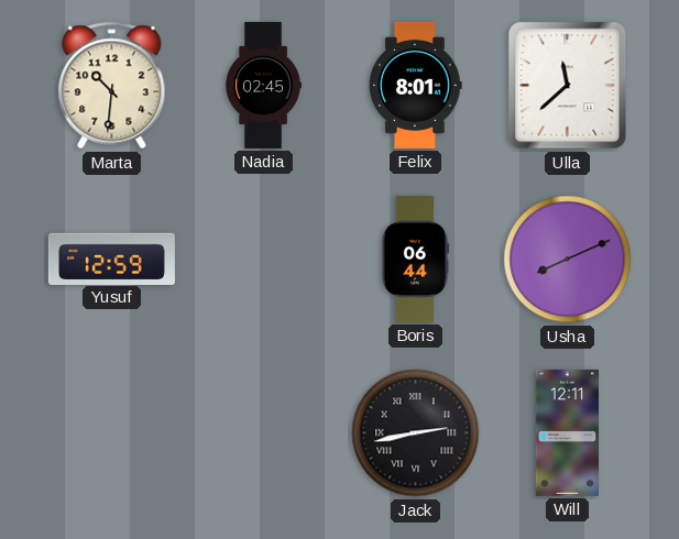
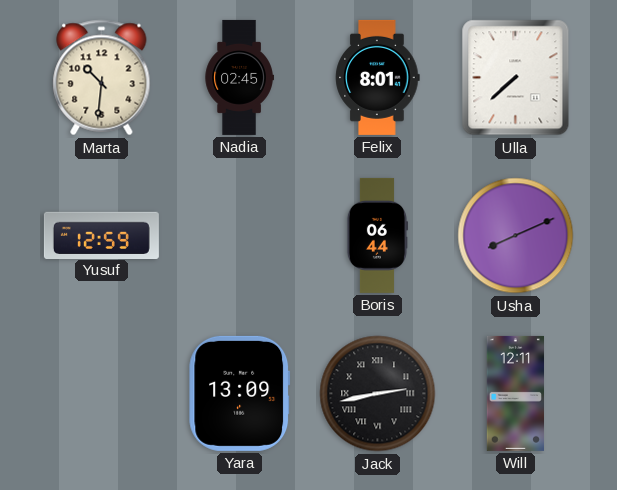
Ulla: 11:38 -> 7:38
Yara: none -> 13:09
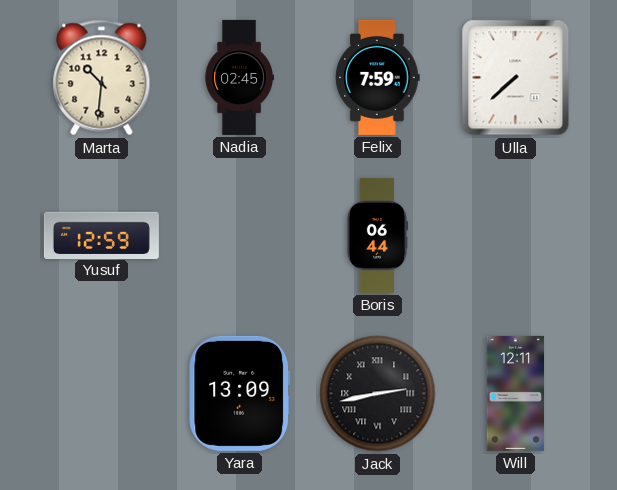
Felix: 8:01 -> 7:59
Usha: 8:11 -> none
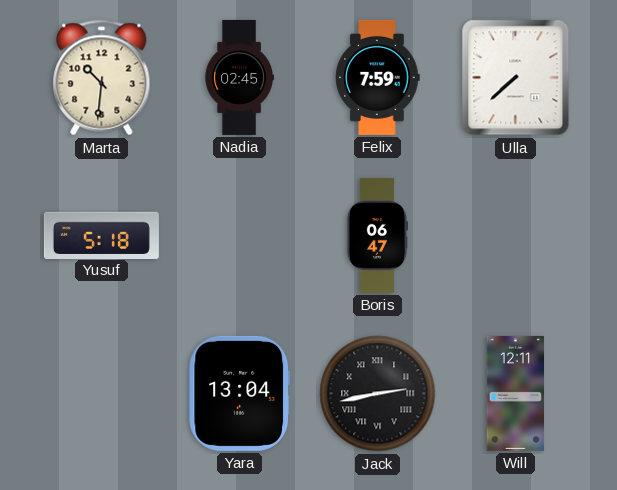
Yusuf: 12:59 -> 5:18
Boris: 06:44 -> 06:47
Yara: 13:09 -> 13:04
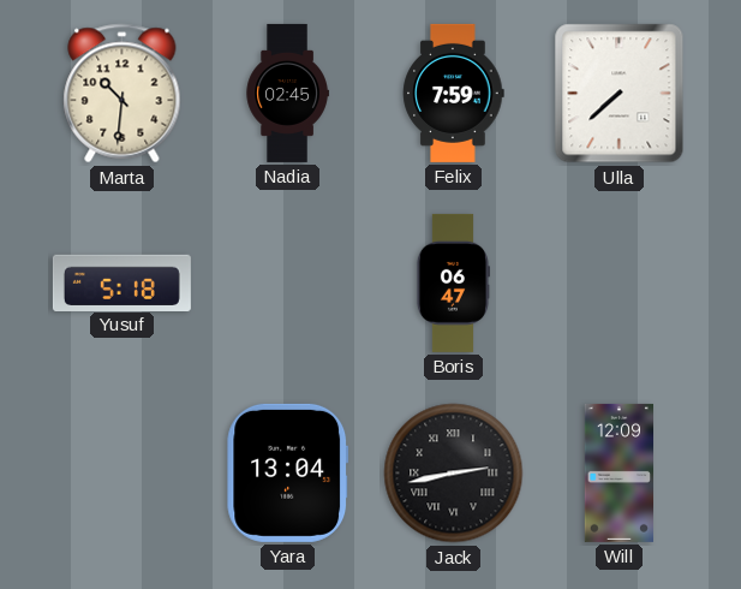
Will: 12:11 -> 12:09
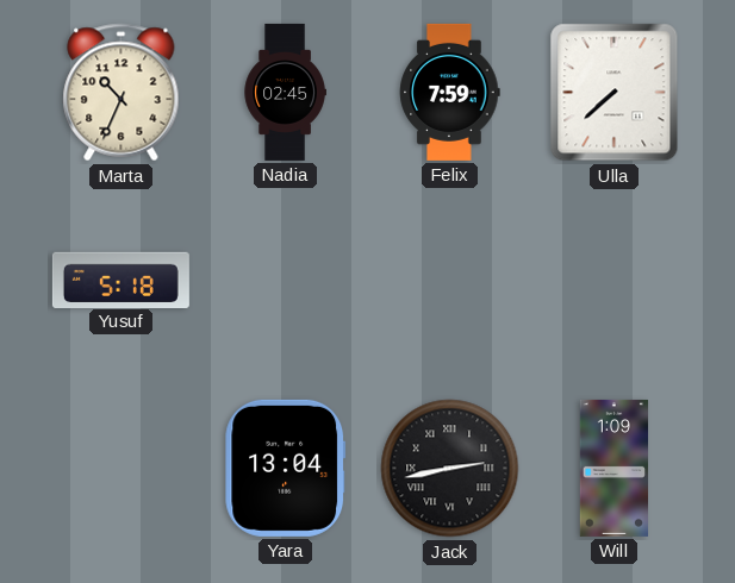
Marta: 10:31 -> 10:34
Boris: 06:47 -> none
Will: 12:09 -> 1:09
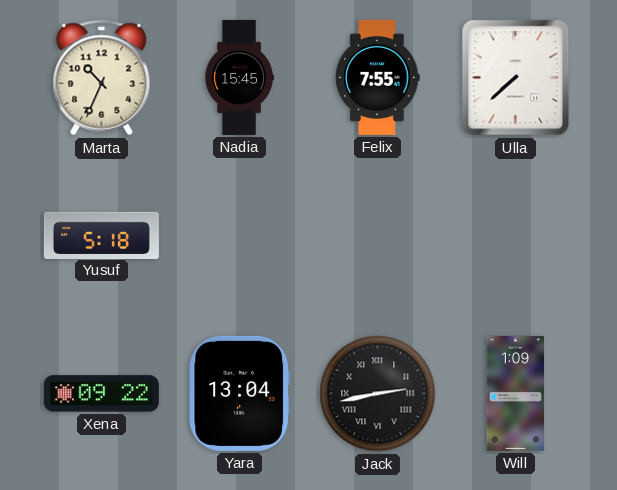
Nadia: 02:45 -> 15:45
Felix: 7:59 -> 7:55
Xena: none -> 09:22
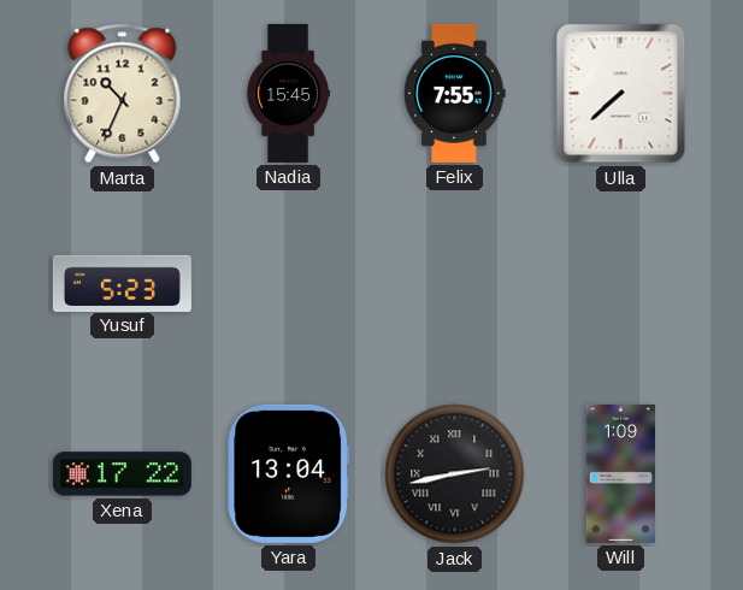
Yusuf: 5:18 -> 5:23
Xena: 09:22 -> 17:22
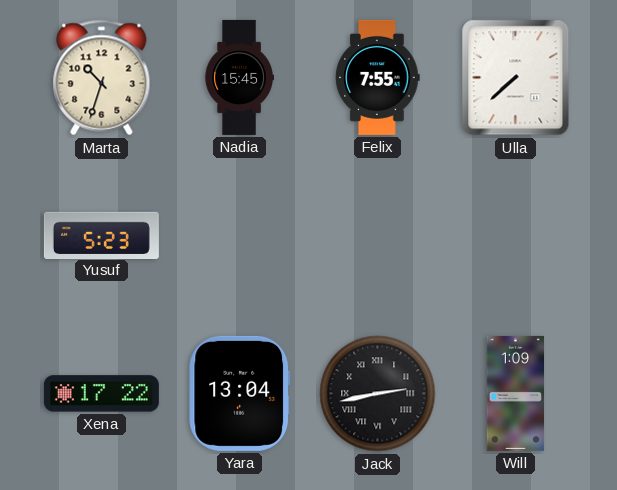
Marta: 10:34 -> 10:33
